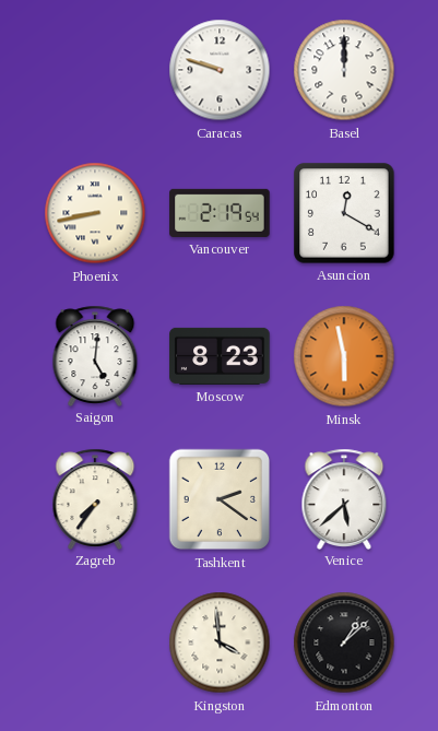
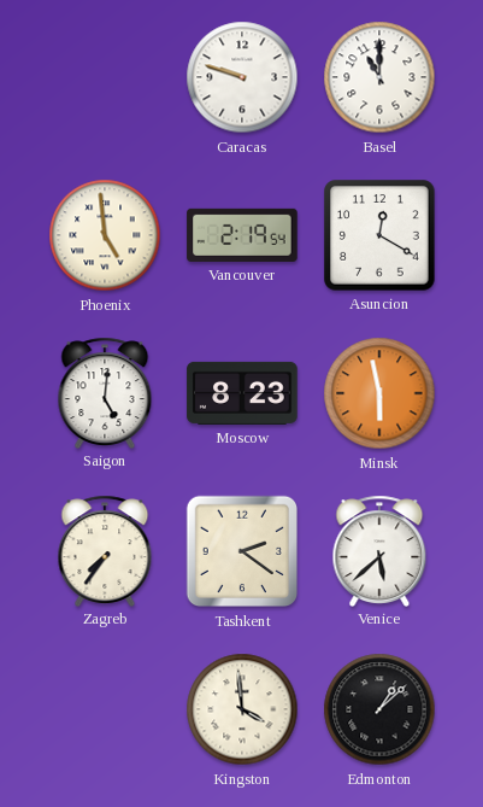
Basel: 12:00 -> 11:00
Phoenix: 8:43 -> 4:59
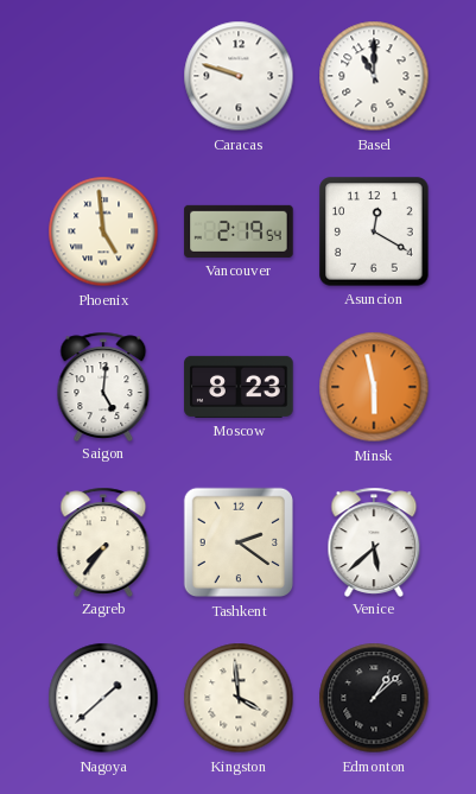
Nagoya: none -> 1:38
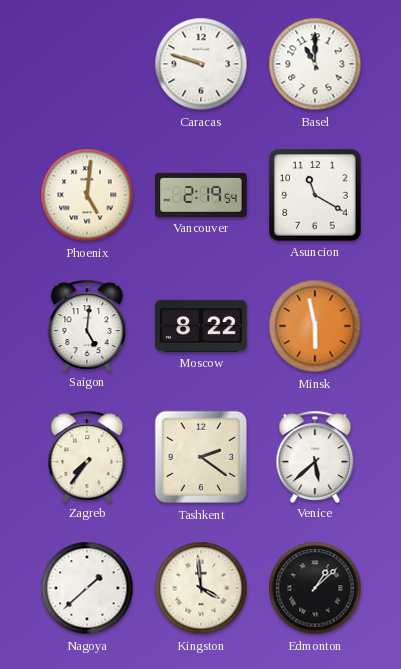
Phoenix: 4:59 -> 5:01
Asuncion: 12:20 -> 11:20
Moscow: 8:23 -> 8:22
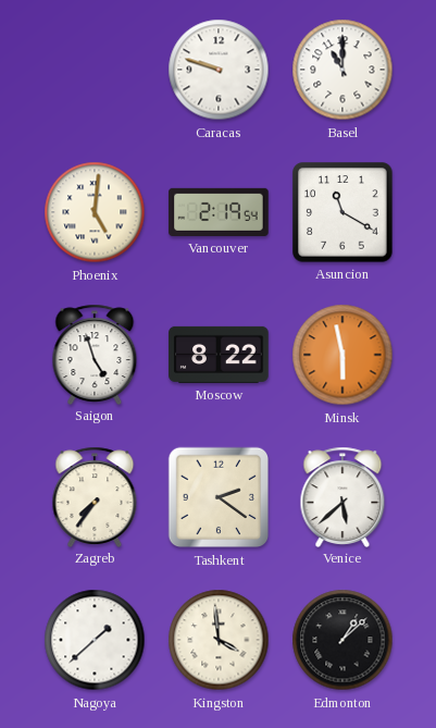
Saigon: 5:01 -> 4:57
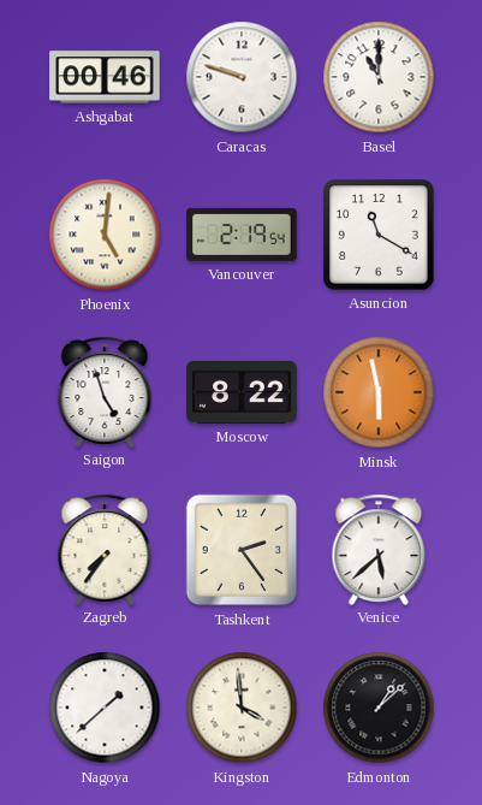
Ashgabat: none -> 00:46
Tashkent: 2:21 -> 2:24
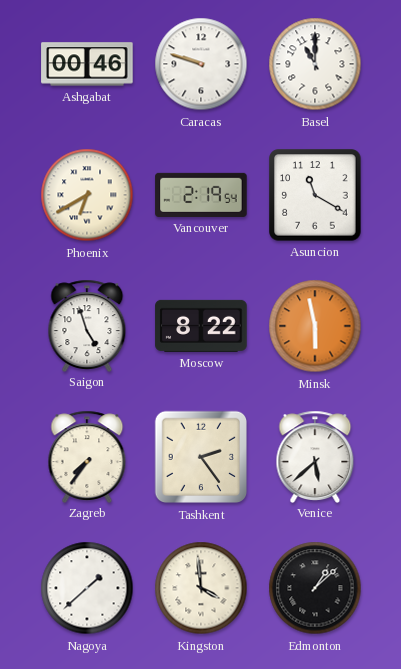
Phoenix: 5:01 -> 6:40
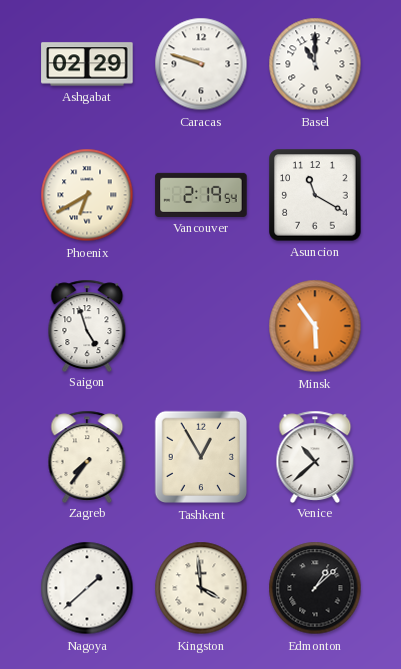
Ashgabat: 00:46 -> 02:29
Moscow: 8:22 -> none
Minsk: 5:58 -> 5:54
Tashkent: 2:24 -> 12:55
Venice: 5:38 -> 10:38
